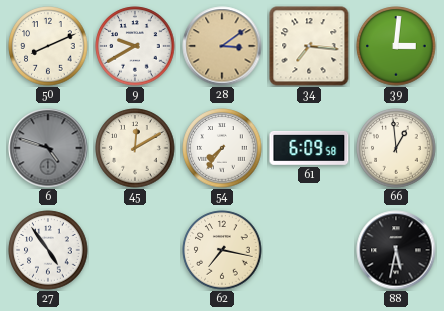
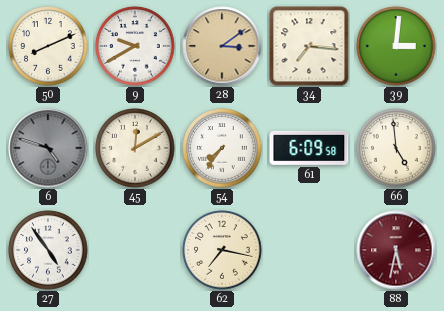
66: 12:59 -> 4:59
88 dial: black -> burgundy
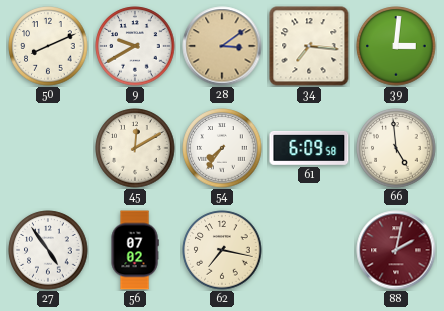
6: 4:48 -> none
56: none -> 07:02
88: 5:32 -> 2:02
